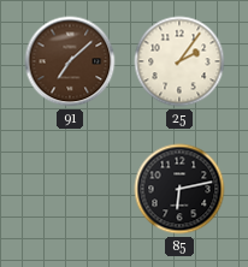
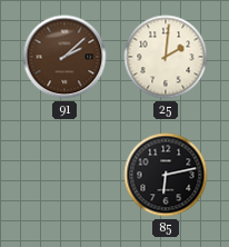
91: 7:08 -> 2:08
25: 2:06 -> 2:01
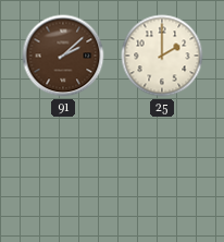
25: 2:01 -> 2:00
85: 6:13 -> none
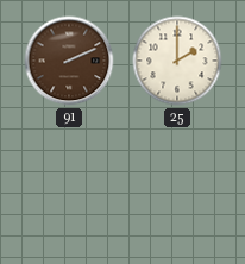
91: 2:08 -> 2:11
